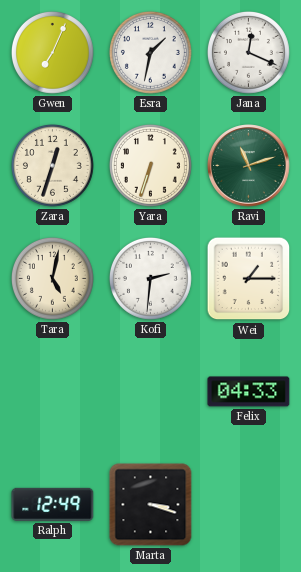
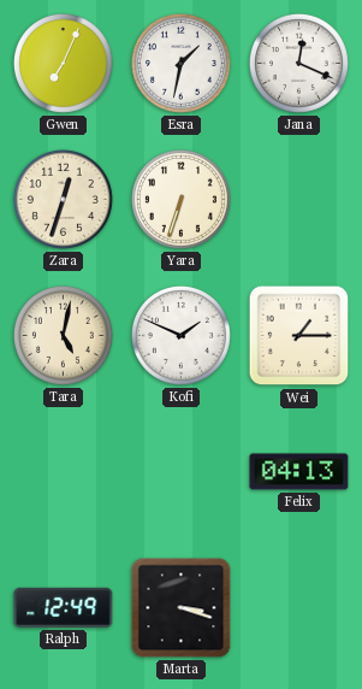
Ravi: 11:12 -> none
Kofi: 2:31 -> 1:49
Felix: 04:33 -> 04:13
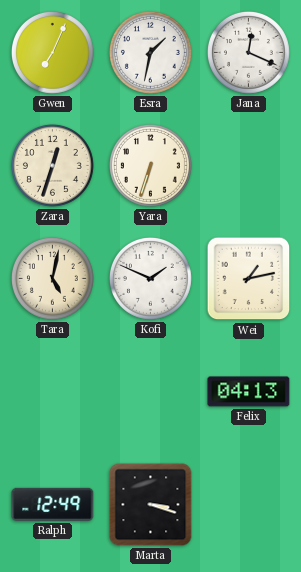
Wei: 1:15 -> 1:13
